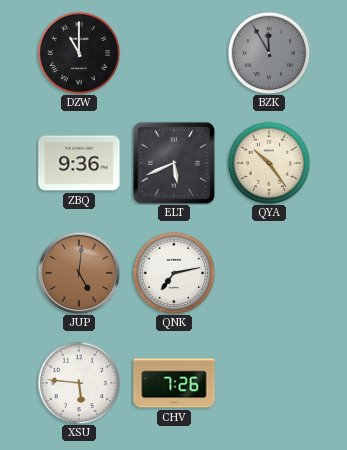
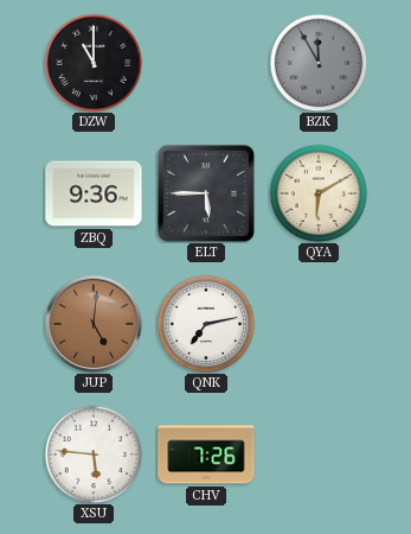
ELT: 5:41 -> 5:45
QYA: 10:24 -> 6:10
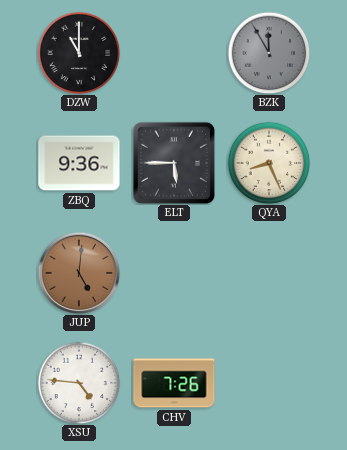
QYA: 6:10 -> 8:26
QNK: 7:13 -> none
XSU: 5:46 -> 4:46
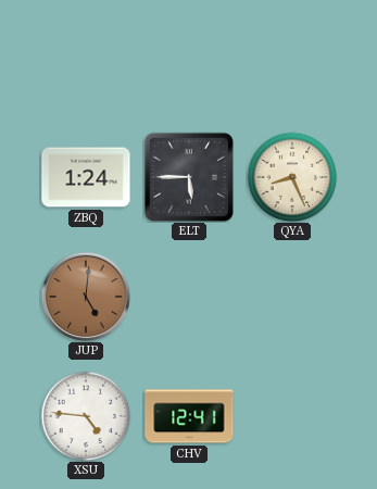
DZW: 11:00 -> none
BZK: 11:55 -> none
ZBQ: 9:36 -> 1:24
CHV: 7:26 -> 12:41
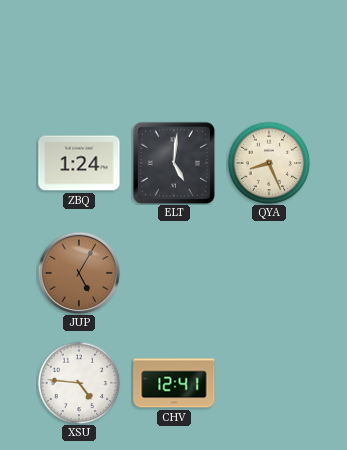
ELT: 5:45 -> 5:01
JUP: 5:01 -> 5:05
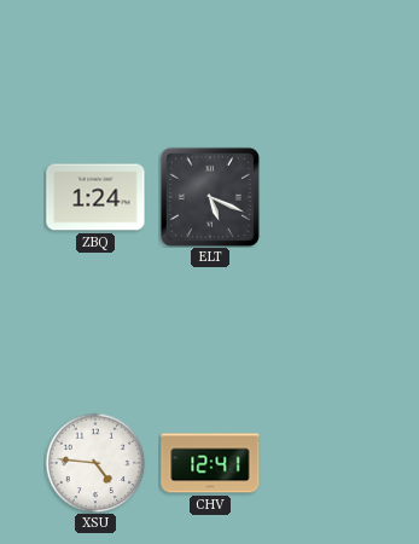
ELT: 5:01 -> 5:19
QYA: 8:26 -> none
JUP: 5:05 -> none
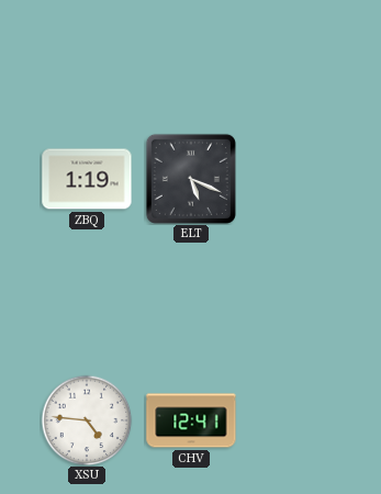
ZBQ: 1:24 -> 1:19
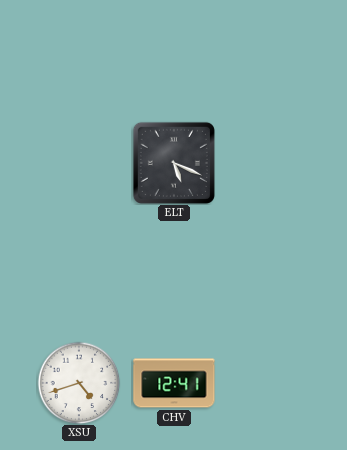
ZBQ: 1:19 -> none
XSU: 4:46 -> 4:42
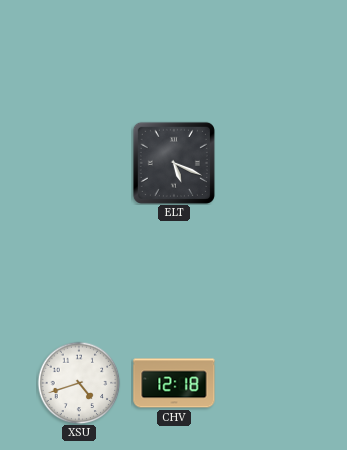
CHV: 12:41 -> 12:18
